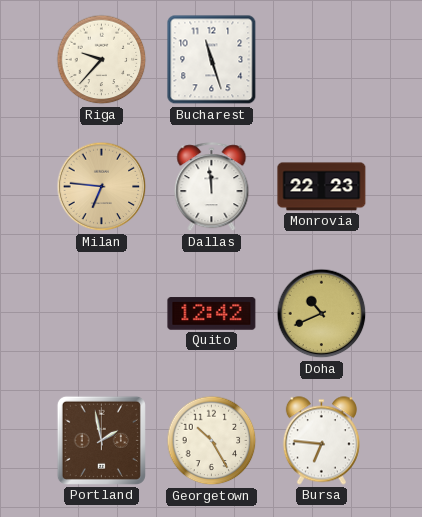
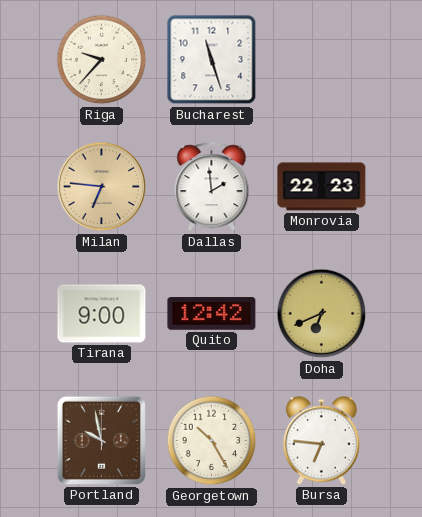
Dallas: 11:59 -> 1:59
Tirana: none -> 9:00
Doha: 10:41 -> 6:41
Portland: 1:58 -> 9:58
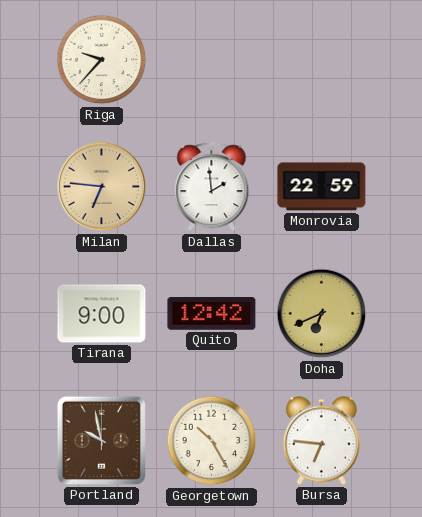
Bucharest: 11:27 -> none
Monrovia: 22:23 -> 22:59
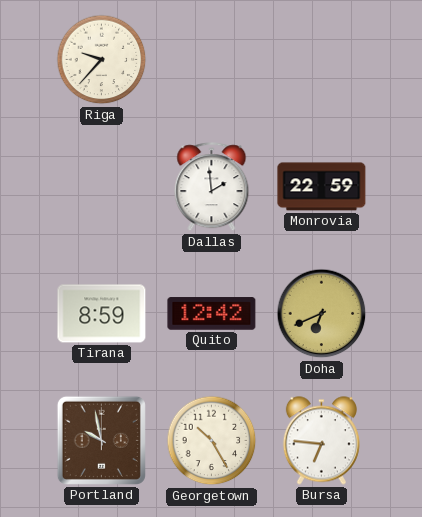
Milan: 6:46 -> none
Tirana: 9:00 -> 8:59
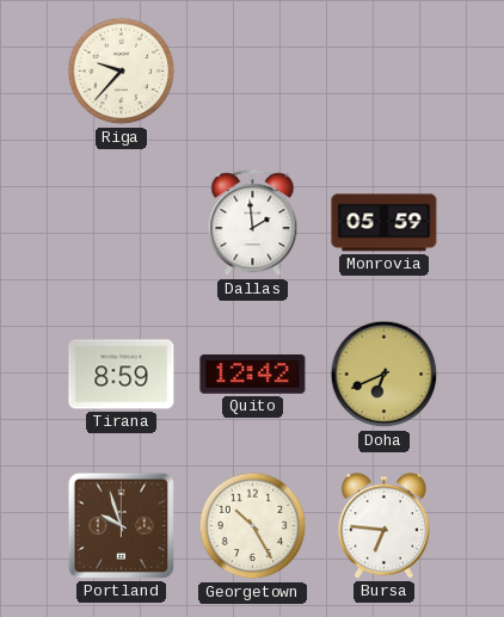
Monrovia: 22:59 -> 05:59
Portland: 9:58 -> 9:57
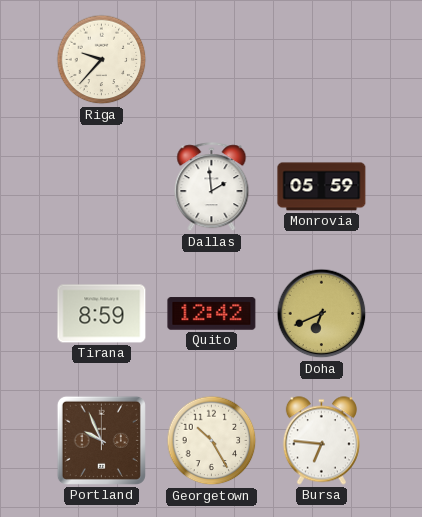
Portland: 9:57 -> 9:56
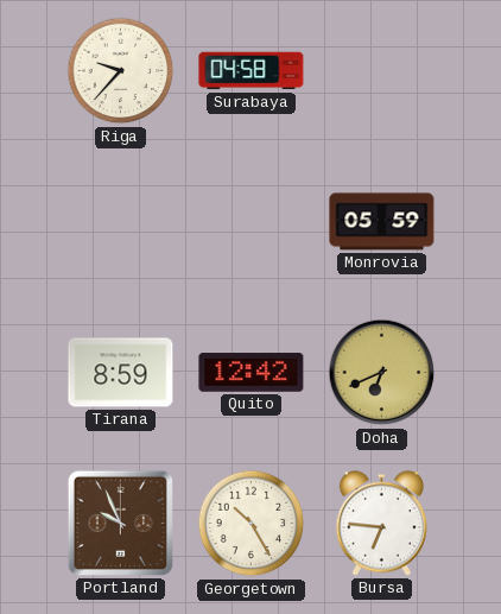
Surabaya: none -> 04:58
Dallas: 1:59 -> none
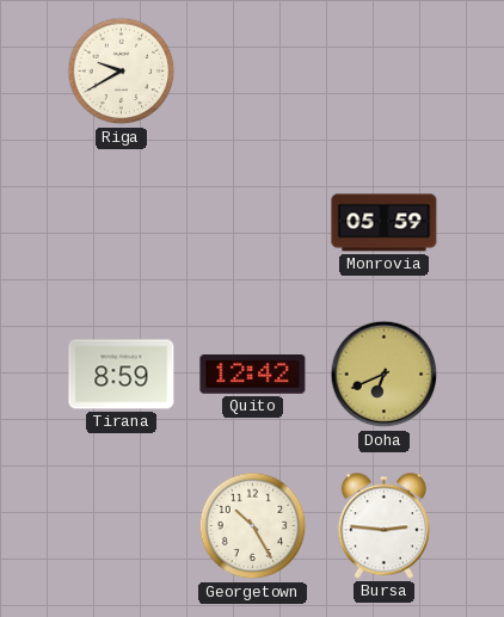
Riga: 9:37 -> 9:40
Surabaya: 04:58 -> none
Portland: 9:56 -> none
Bursa: 6:46 -> 2:46
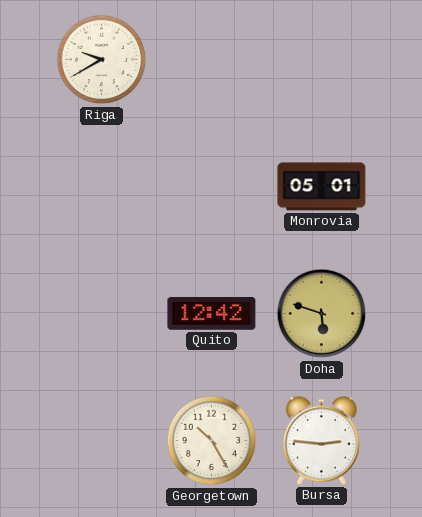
Monrovia: 05:59 -> 05:01
Tirana: 8:59 -> none
Doha: 6:41 -> 5:48
